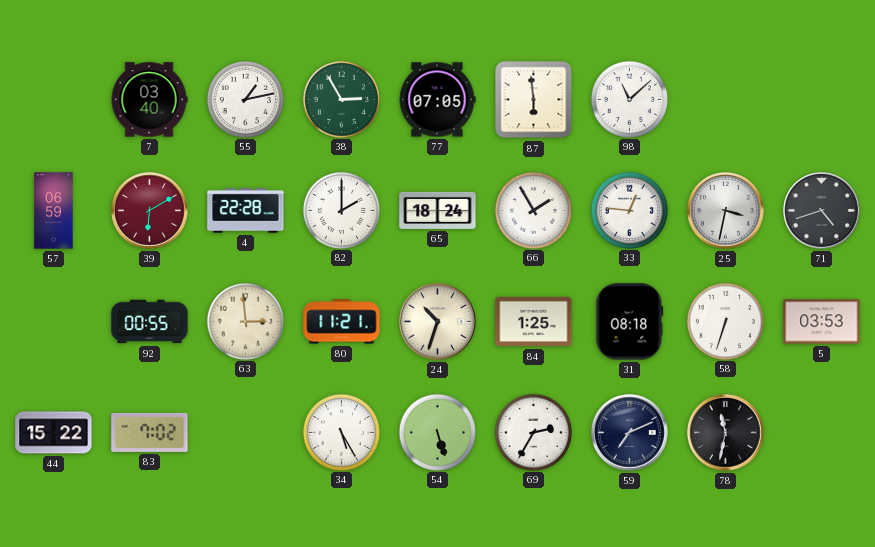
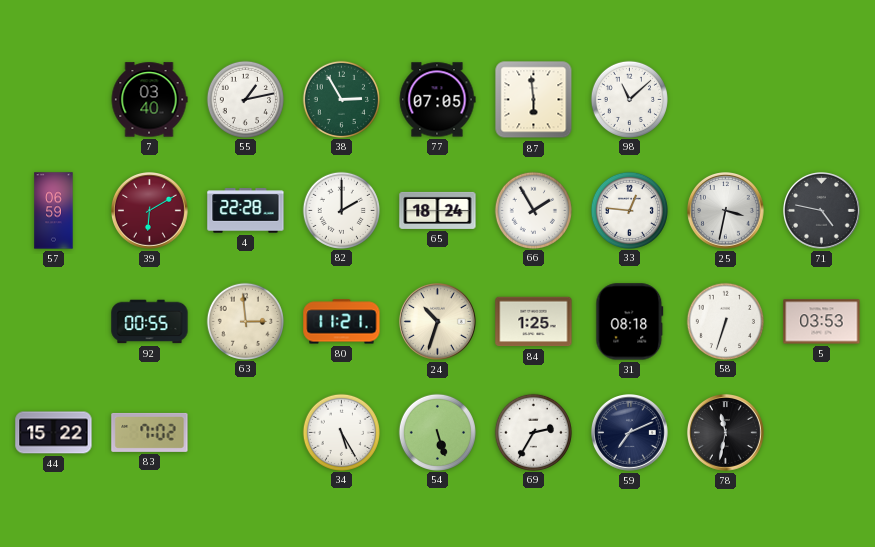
71: 4:42 -> 4:47
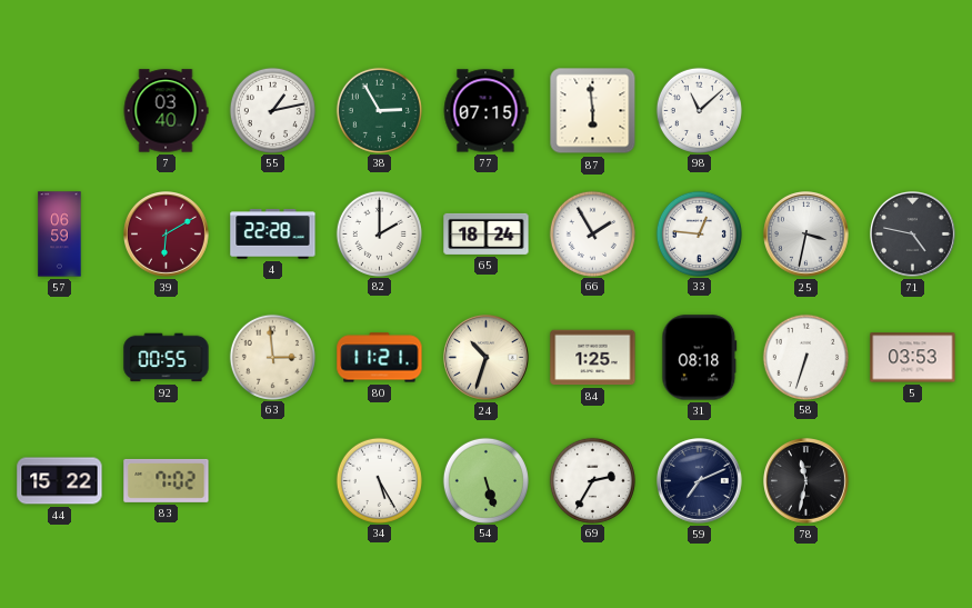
77: 07:05 -> 07:15
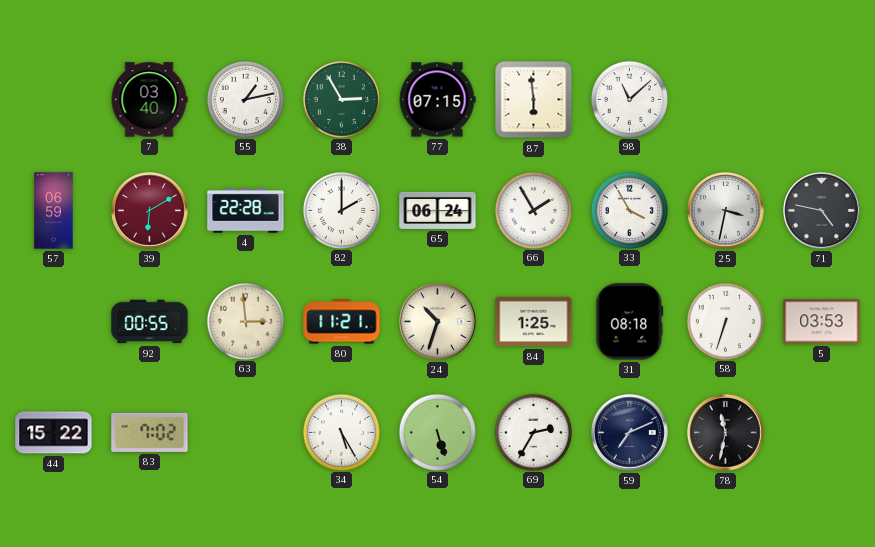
65: 18:24 -> 06:24
33: 12:46 -> 3:55
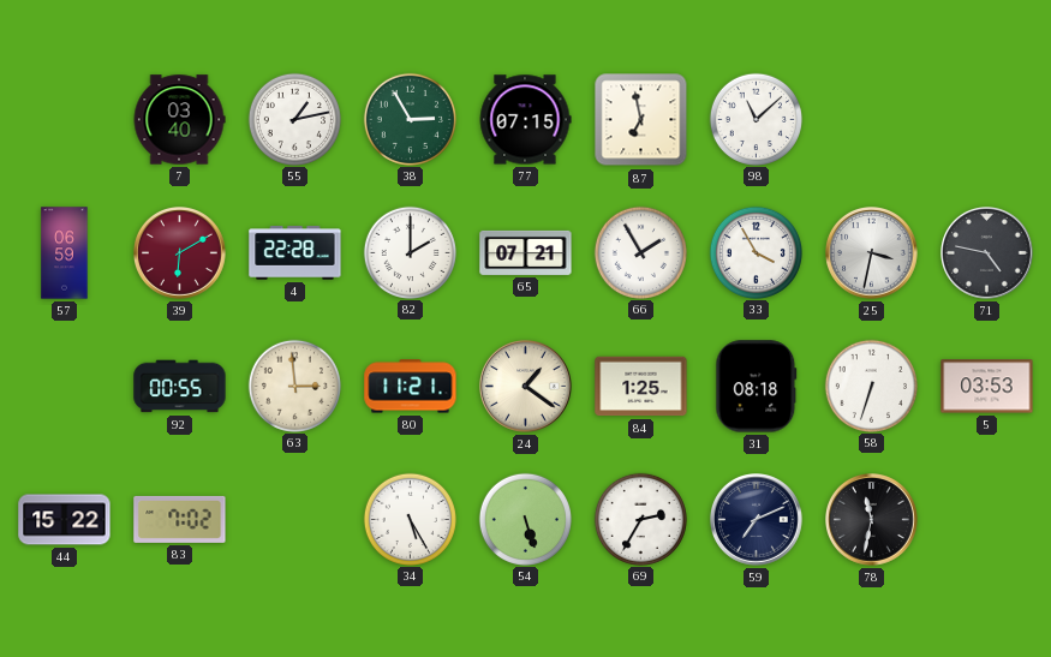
87: 5:59 -> 6:58
65: 06:24 -> 07:21
24: 10:33 -> 1:21
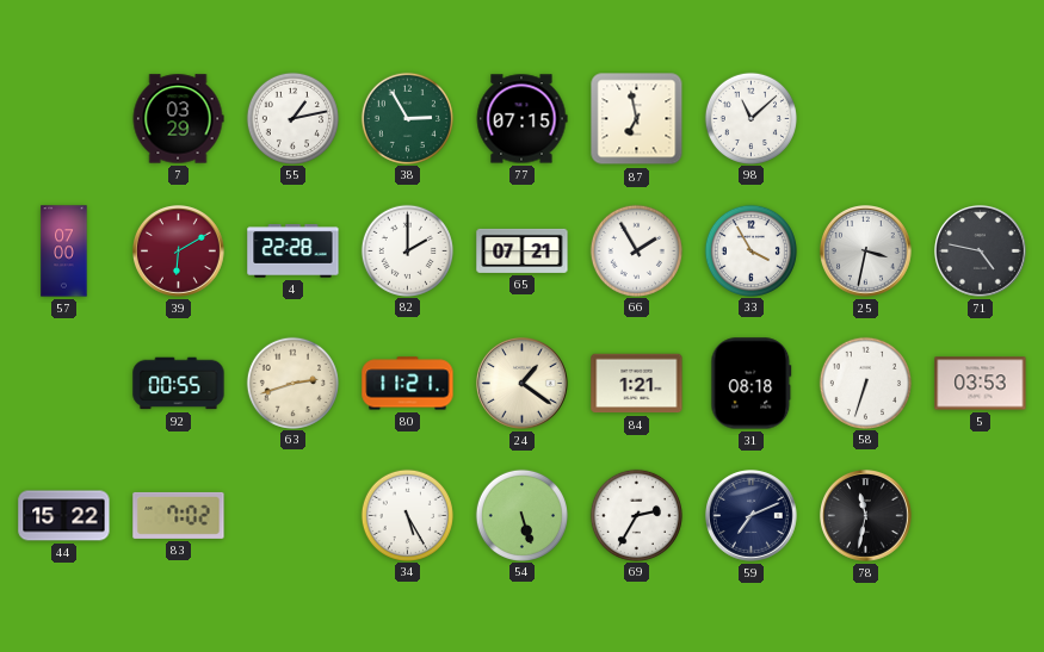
7: 03:40 -> 03:29
57: 06:59 -> 07:00
63: 2:59 -> 2:42
84: 1:25 -> 1:21
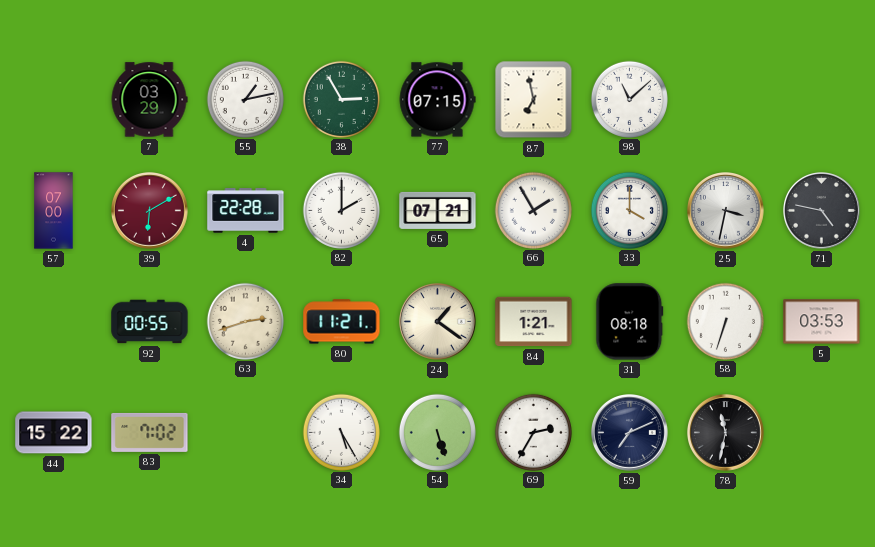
33: 3:55 -> 4:00
